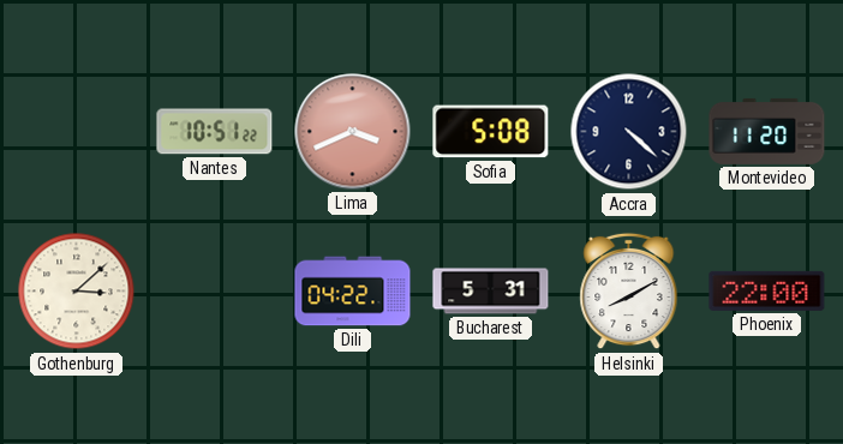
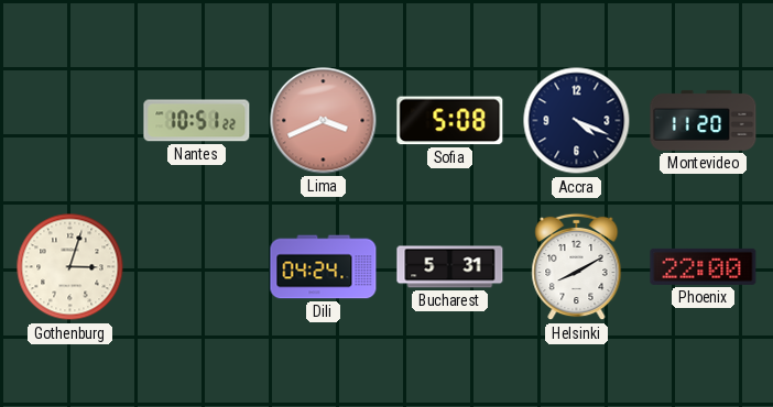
Accra: 4:22 -> 4:19
Gothenburg: 3:08 -> 3:03
Dili: 04:22 -> 04:24
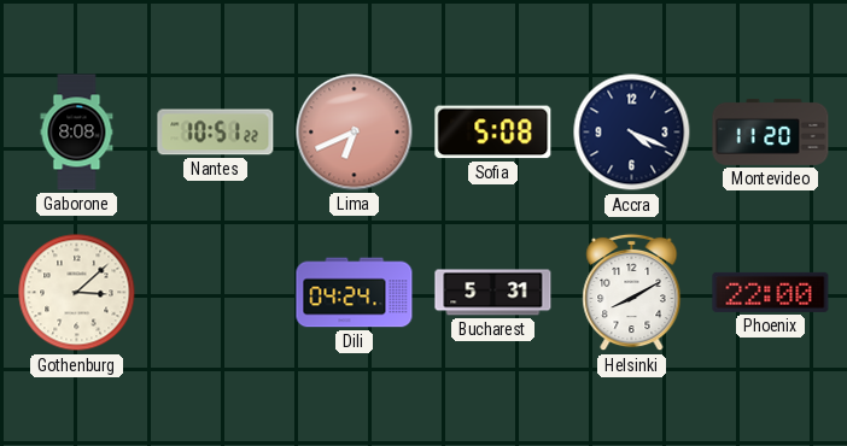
Gaborone: none -> 8:08
Lima: 3:41 -> 6:41
Gothenburg: 3:03 -> 3:08
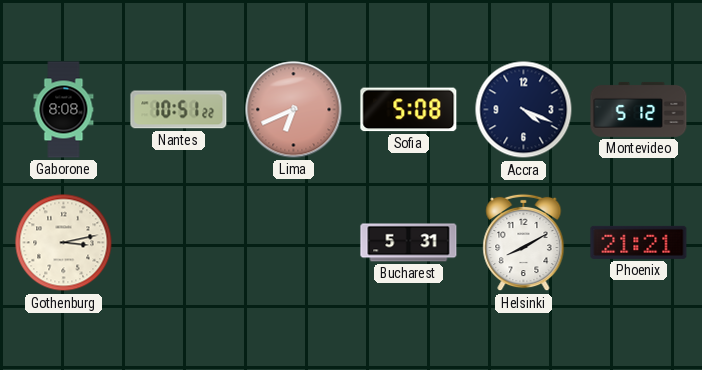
Montevideo: 11:20 -> 5:12
Gothenburg: 3:08 -> 3:13
Dili: 04:24 -> none
Phoenix: 22:00 -> 21:21
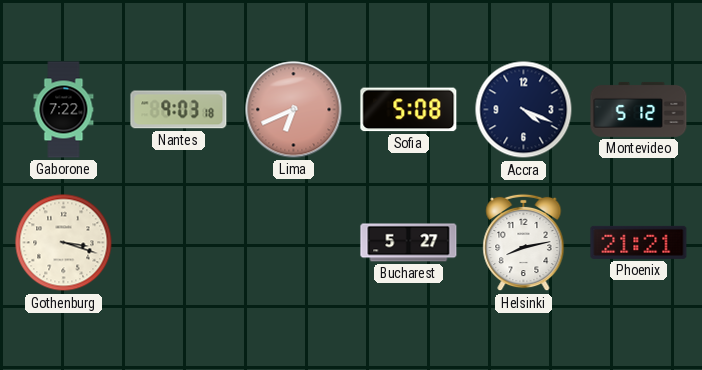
Gaborone: 8:08 -> 7:22
Nantes: 10:51 -> 9:03
Gothenburg: 3:13 -> 3:18
Bucharest: 5:31 -> 5:27
Helsinki: 8:10 -> 8:13
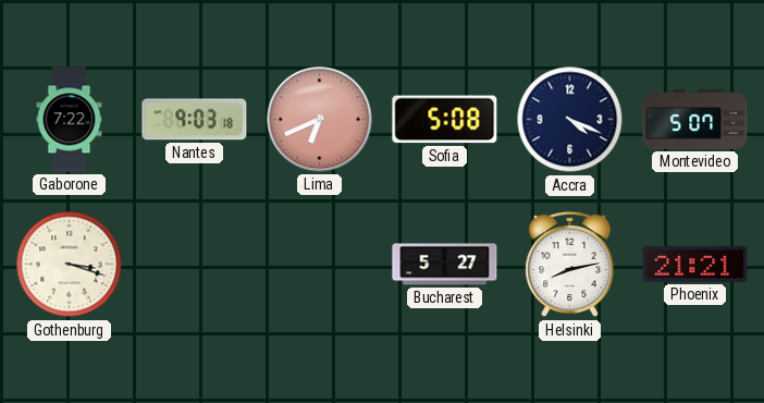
Montevideo: 5:12 -> 5:07
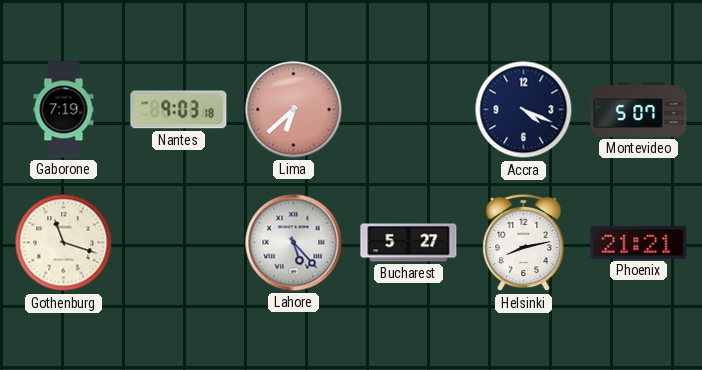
Gaborone: 7:22 -> 7:19
Lima: 6:41 -> 6:38
Sofia: 5:08 -> none
Gothenburg: 3:18 -> 11:18
Lahore: none -> 5:23
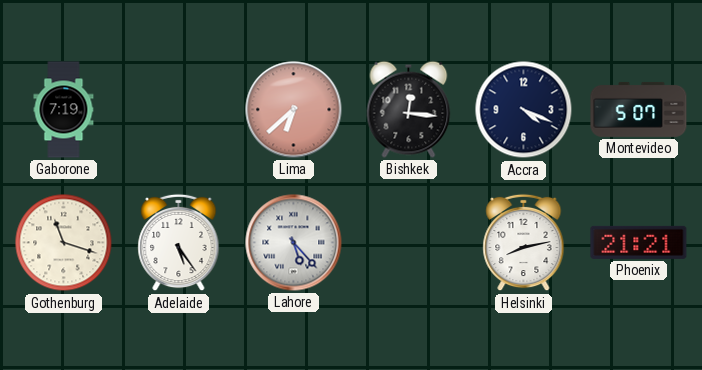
Nantes: 9:03 -> none
Bishkek: none -> 12:16
Adelaide: none -> 5:24
Bucharest: 5:27 -> none
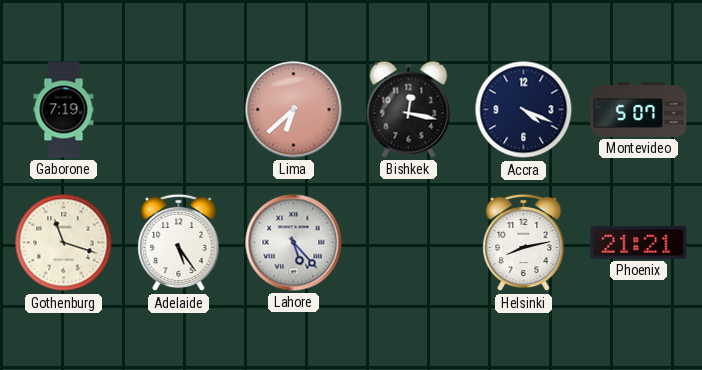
Bishkek: 12:16 -> 12:17
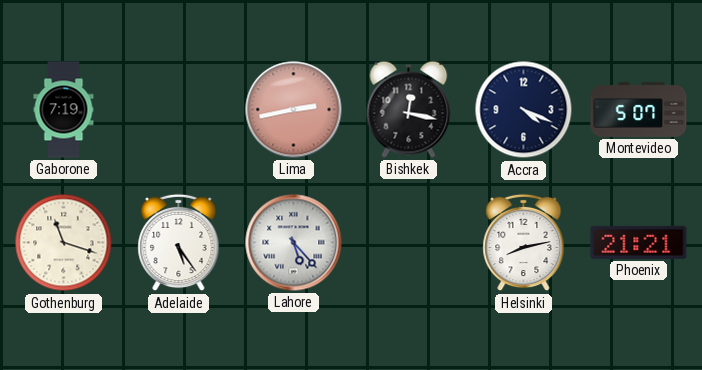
Lima: 6:38 -> 2:43
